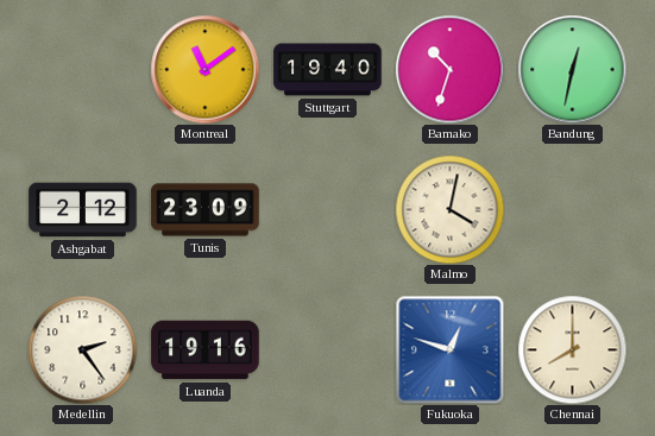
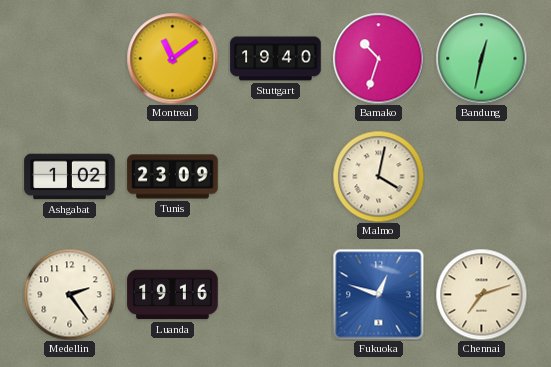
Ashgabat: 2:12 -> 1:02
Chennai: 8:00 -> 7:12
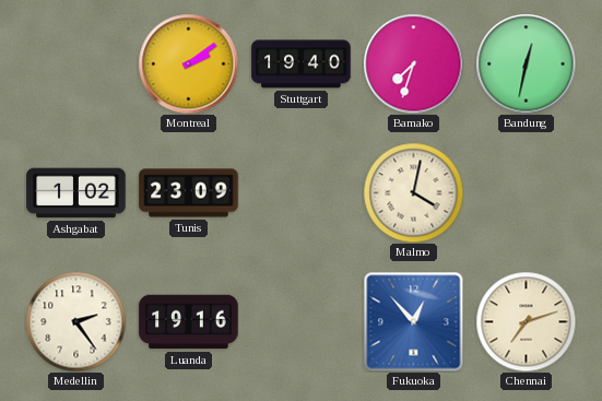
Montreal: 11:09 -> 2:09
Bamako: 10:33 -> 7:33
Fukuoka: 12:48 -> 12:53
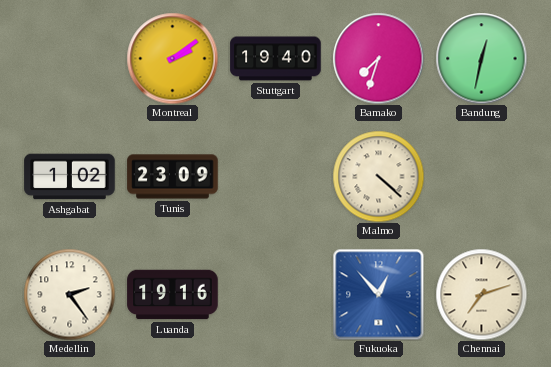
Malmo: 4:02 -> 4:22
